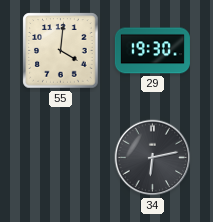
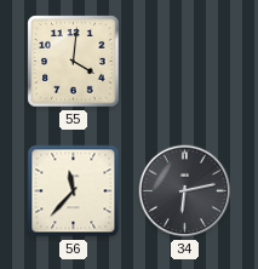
29: 19:30 -> none
56: none -> 11:37
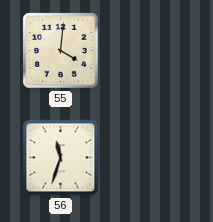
56: 11:37 -> 11:33
34: 6:13 -> none
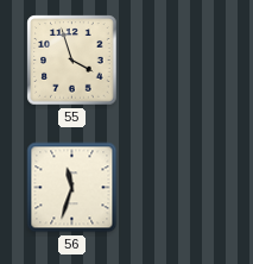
55: 4:01 -> 3:57
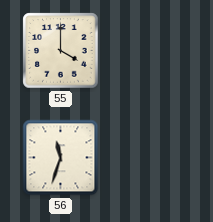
55: 3:57 -> 4:00
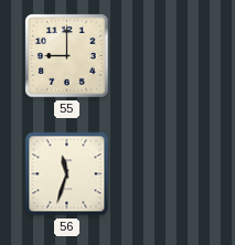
55: 4:00 -> 9:00
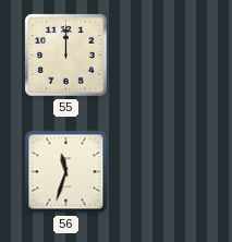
55: 9:00 -> 12:00
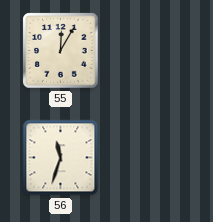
55: 12:00 -> 12:05
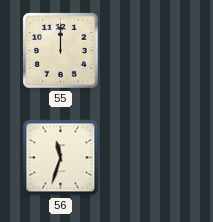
55: 12:05 -> 12:00
